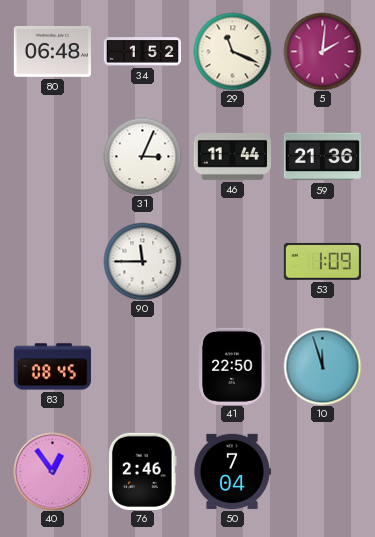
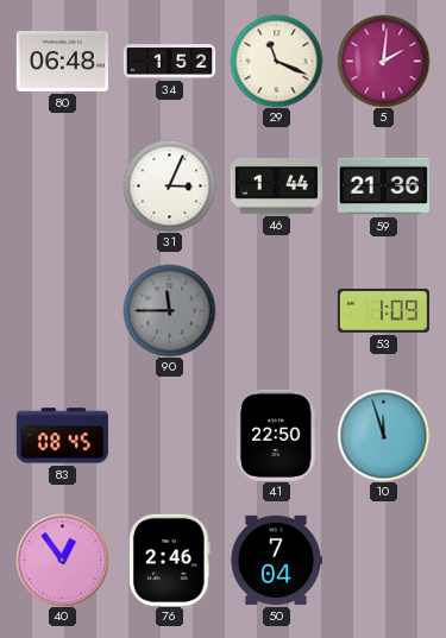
46: 11:44 -> 1:44
90 dial: white -> grey
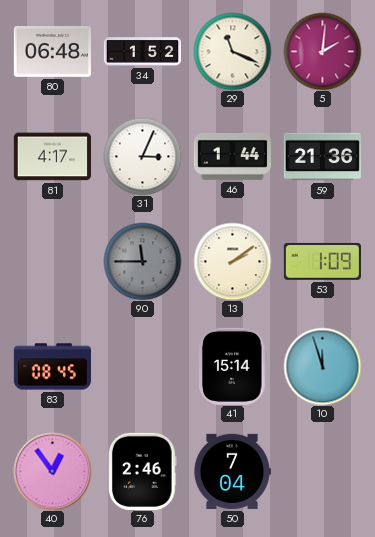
81: none -> 4:17
13: none -> 2:09
41: 22:50 -> 15:14
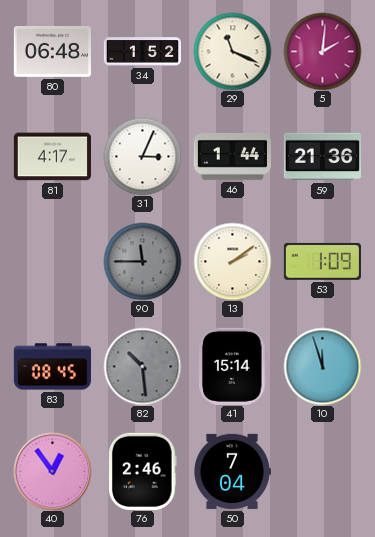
82: none -> 10:29
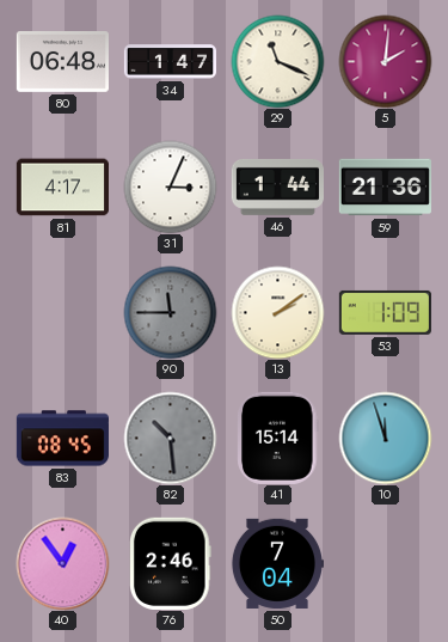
34: 1:52 -> 1:47
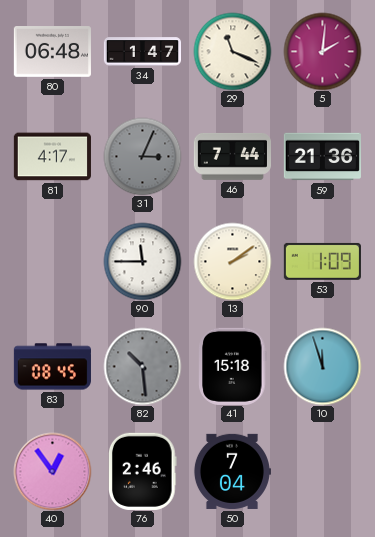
31 dial: white -> grey
46: 1:44 -> 7:44
90 dial: grey -> white
41: 15:14 -> 15:18
